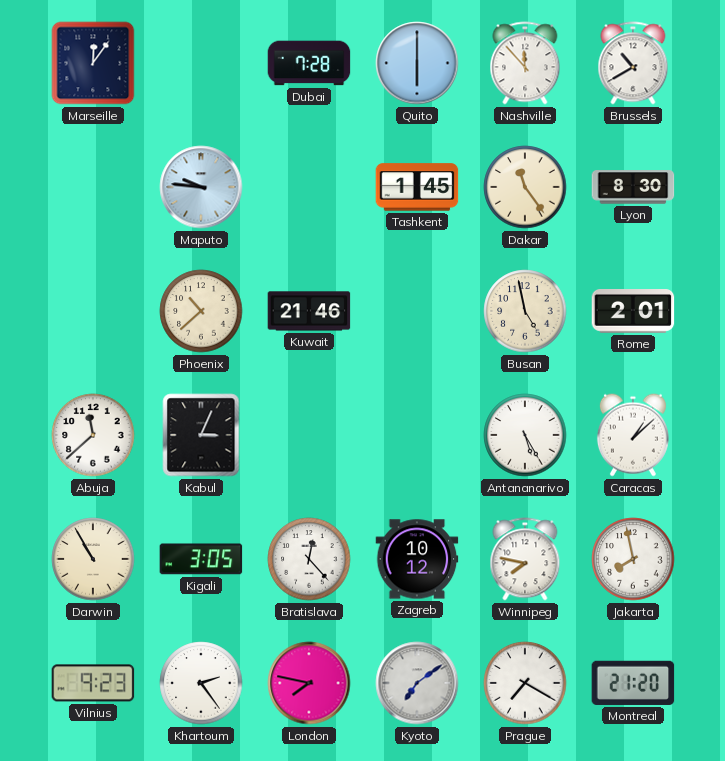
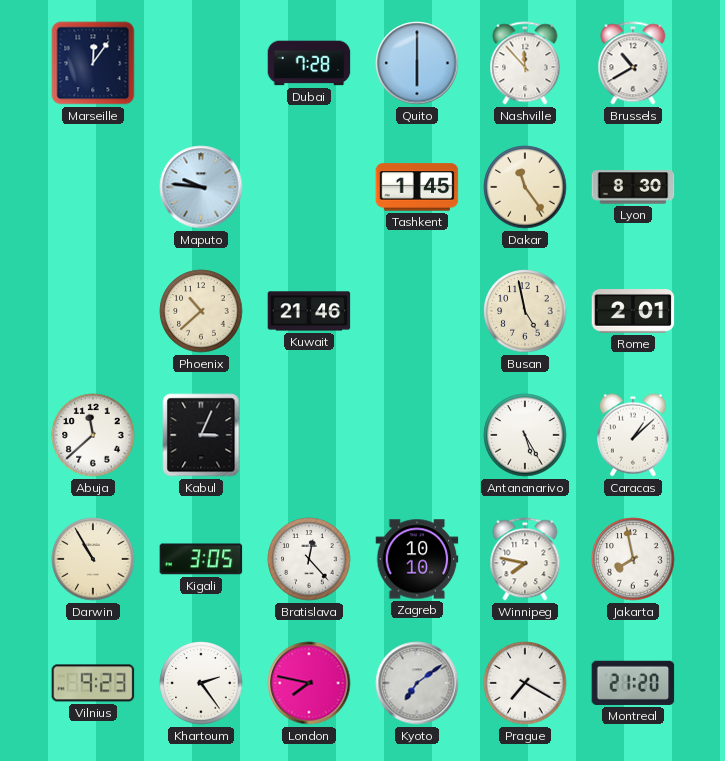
Zagreb: 10:12 -> 10:10
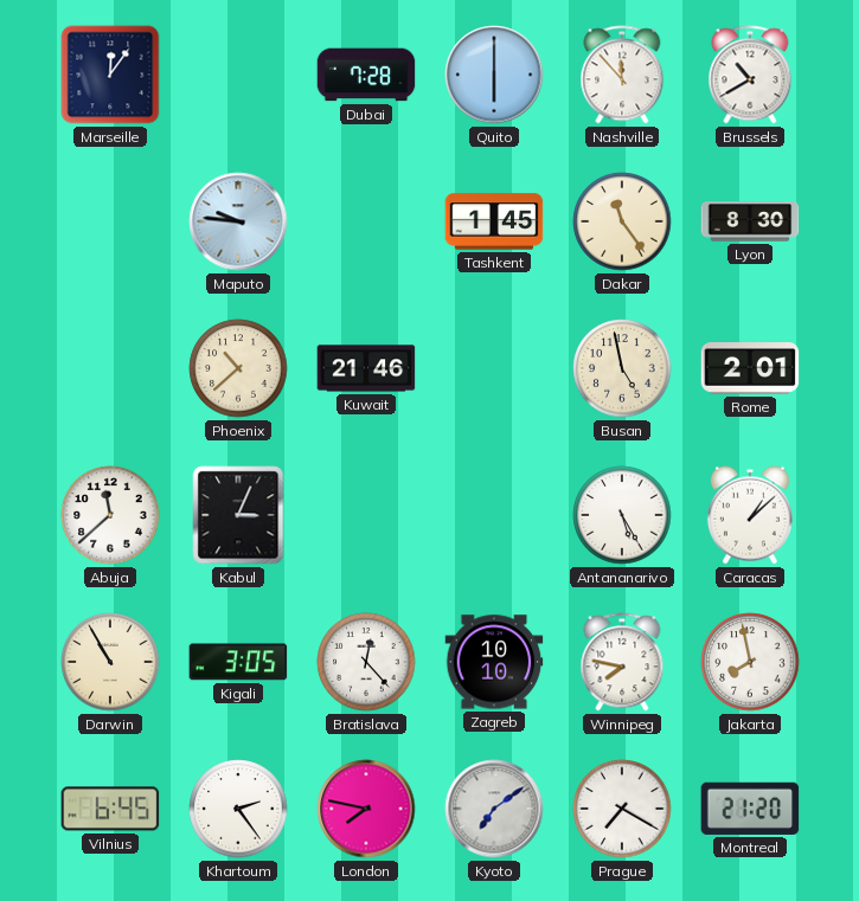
Vilnius: 9:23 -> 6:45
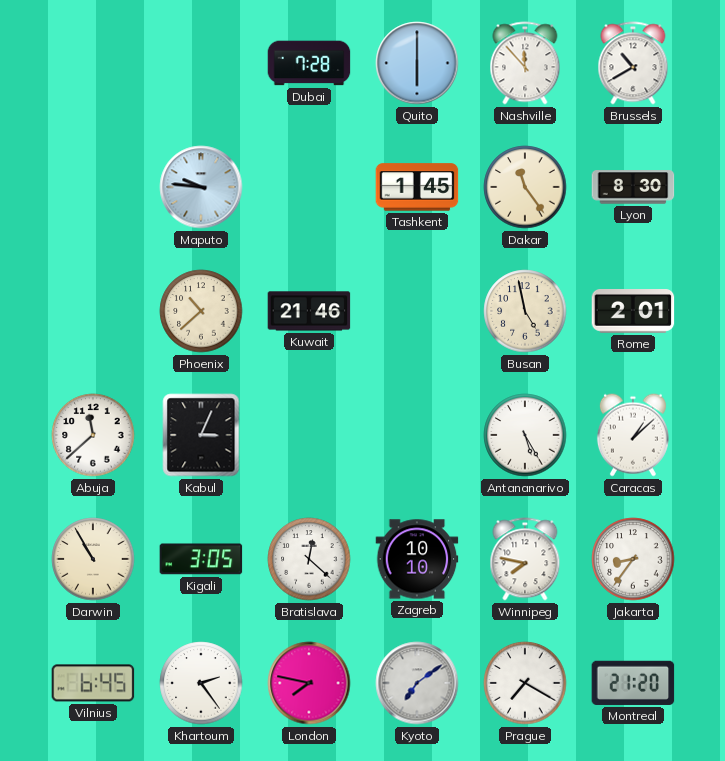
Marseille: 12:06 -> none
Bratislava: 12:23 -> 12:22
Jakarta: 7:58 -> 8:36
